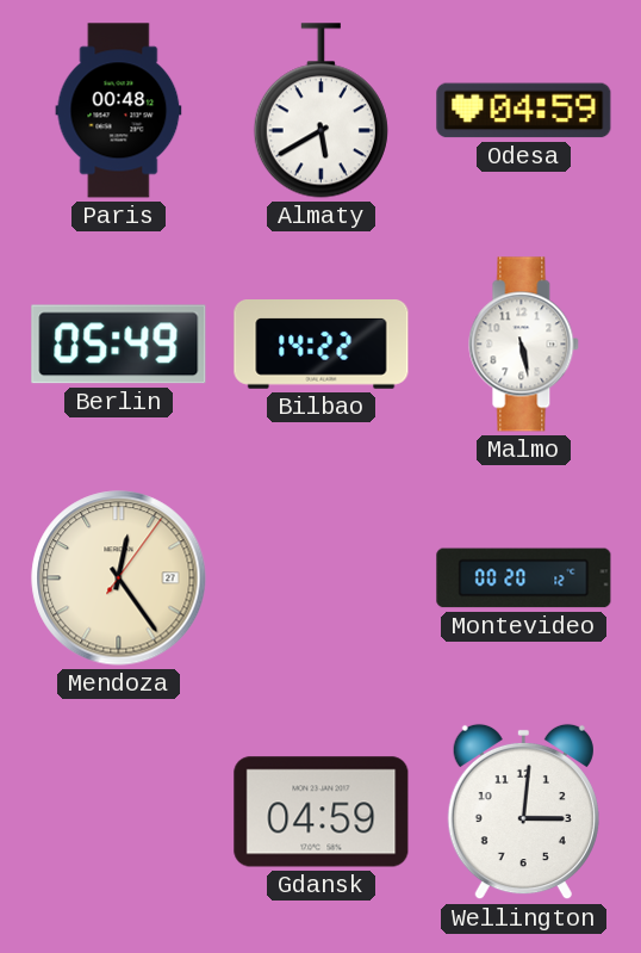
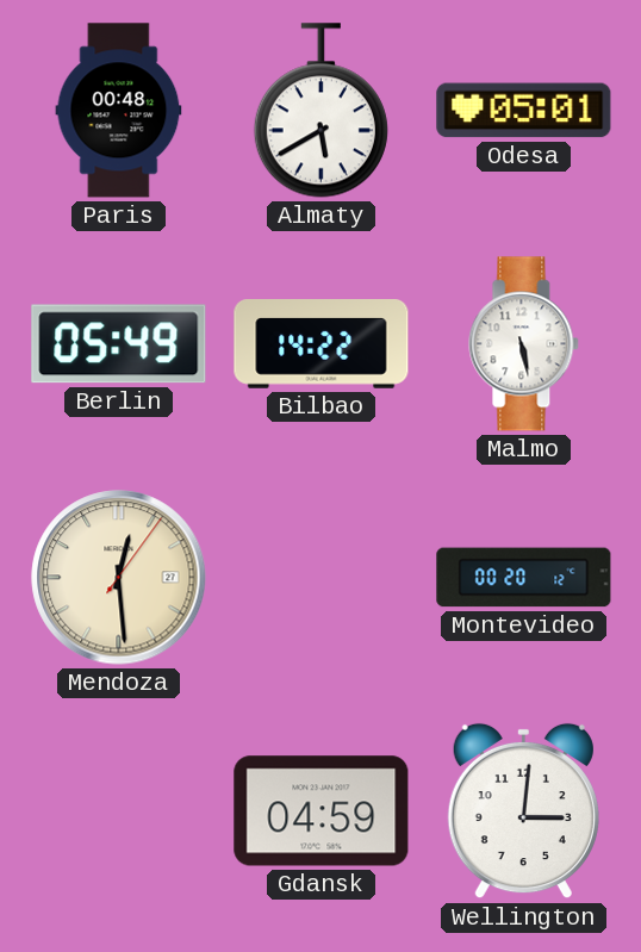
Odesa: 04:59 -> 05:01
Mendoza: 12:24 -> 12:29
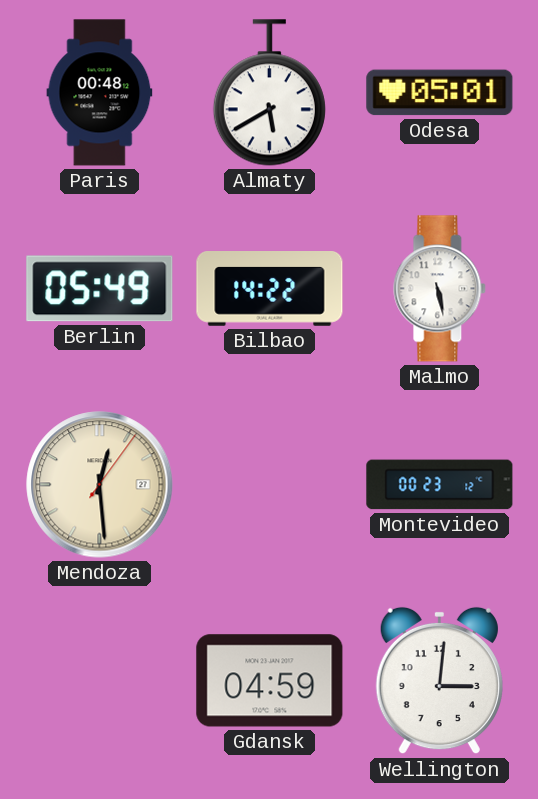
Montevideo: 00:20 -> 00:23
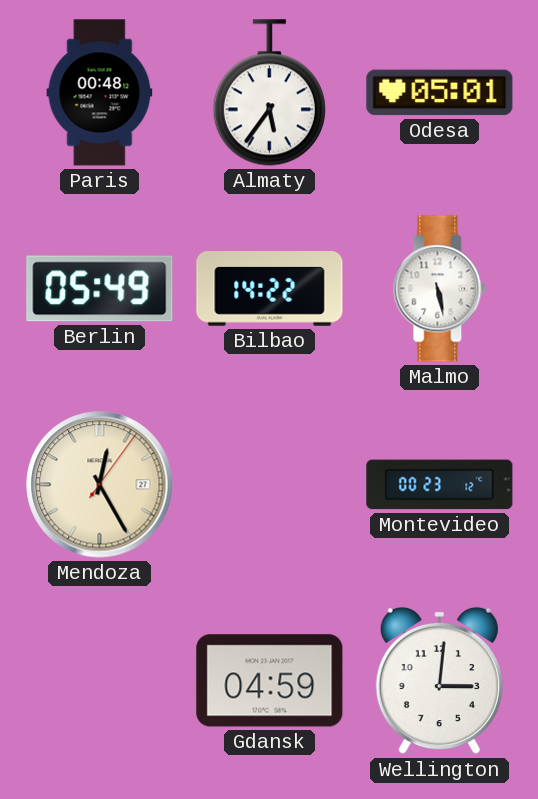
Almaty: 5:40 -> 5:36
Mendoza: 12:29 -> 12:25
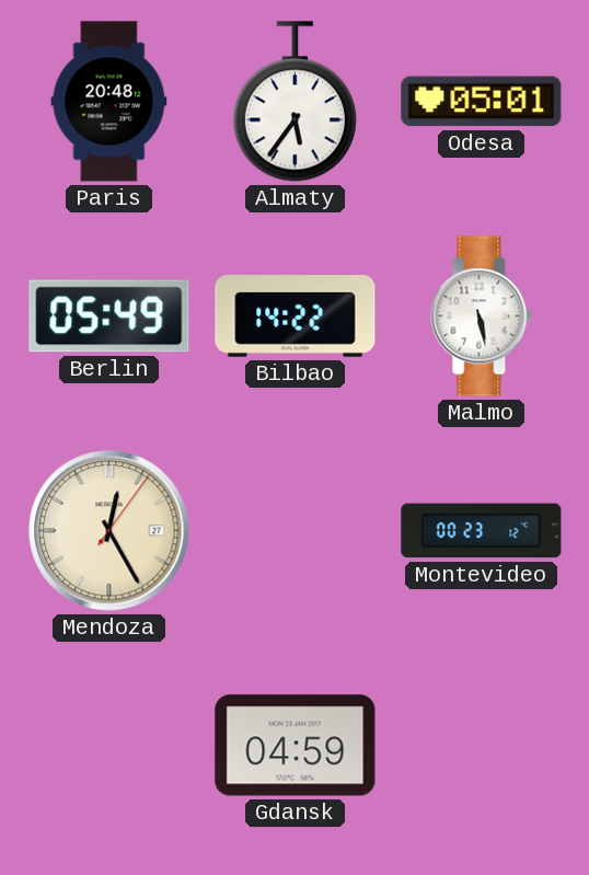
Paris: 00:48 -> 20:48
Wellington: 3:01 -> none
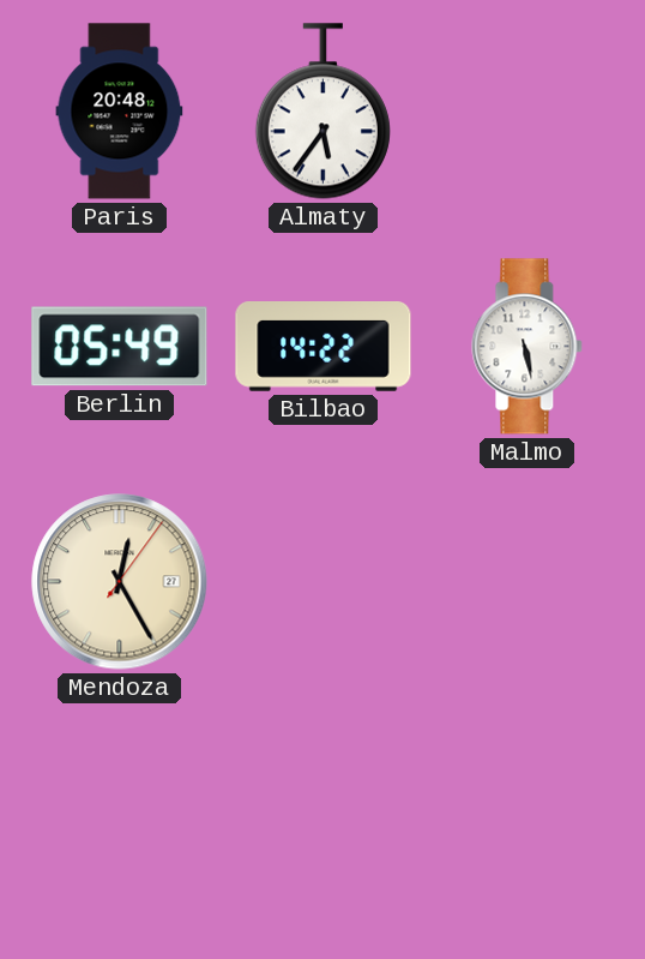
Odesa: 05:01 -> none
Montevideo: 00:23 -> none
Gdansk: 04:59 -> none
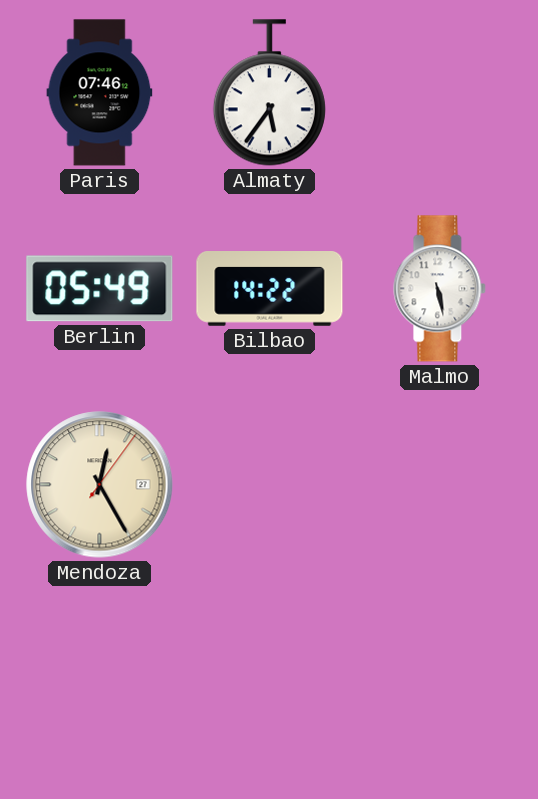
Paris: 20:48 -> 07:46
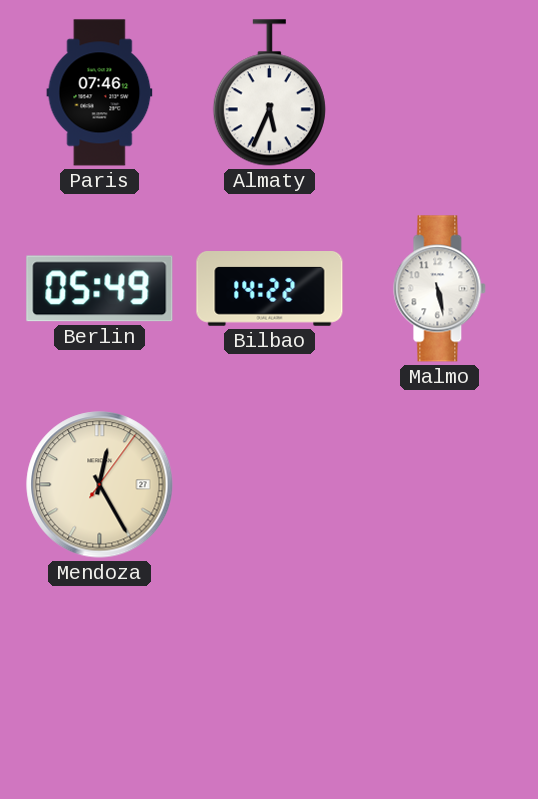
Almaty: 5:36 -> 5:34
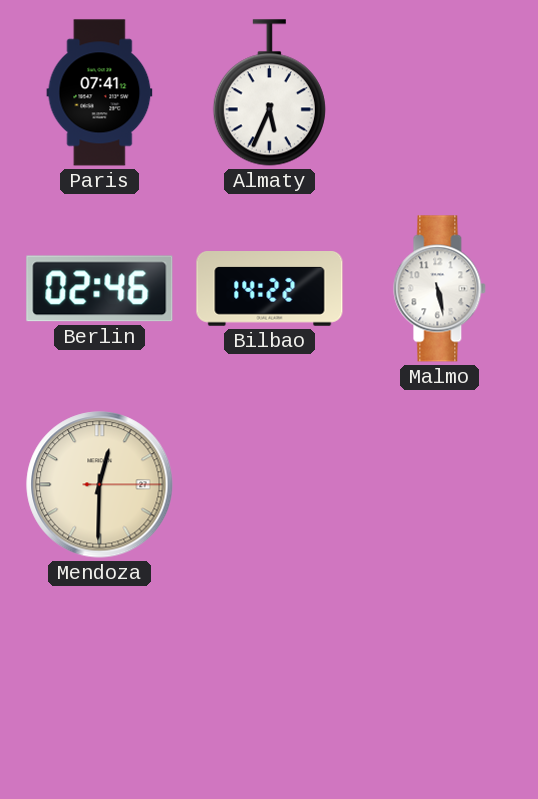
Paris: 07:46 -> 07:41
Berlin: 05:49 -> 02:46
Mendoza: 12:25 -> 12:30
